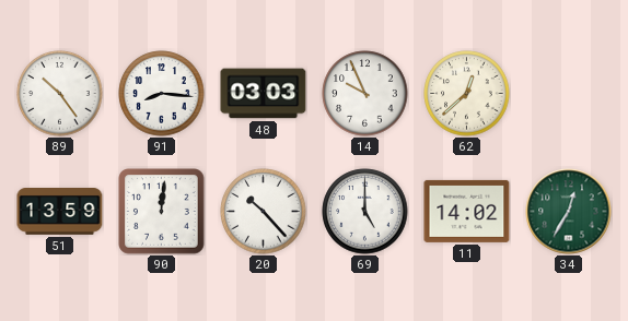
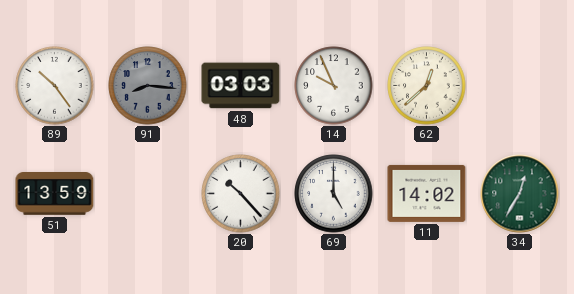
91 dial: white -> grey
90: 12:01 -> none
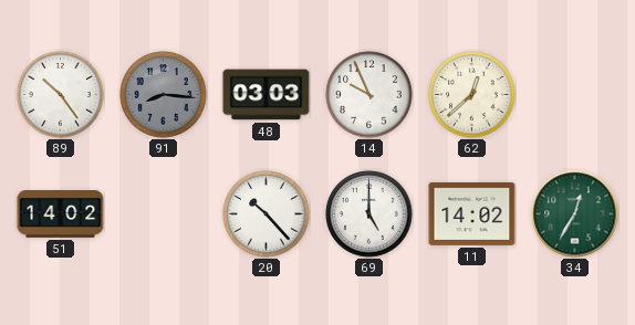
51: 13:59 -> 14:02
